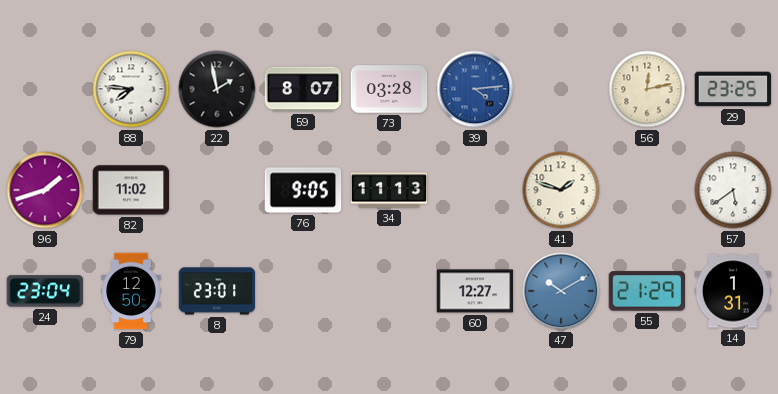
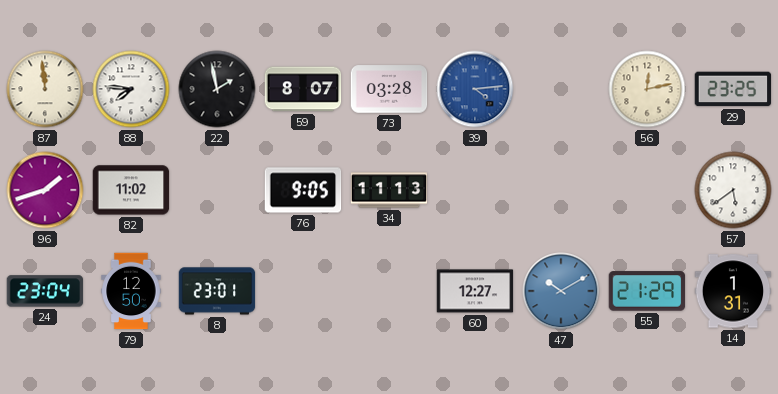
87: none -> 11:59
41: 1:48 -> none
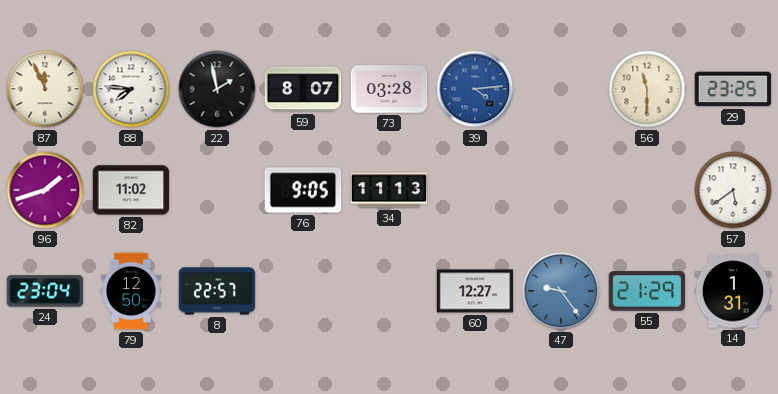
87: 11:59 -> 11:56
56: 12:13 -> 11:30
8: 23:01 -> 22:57
47: 10:10 -> 9:24
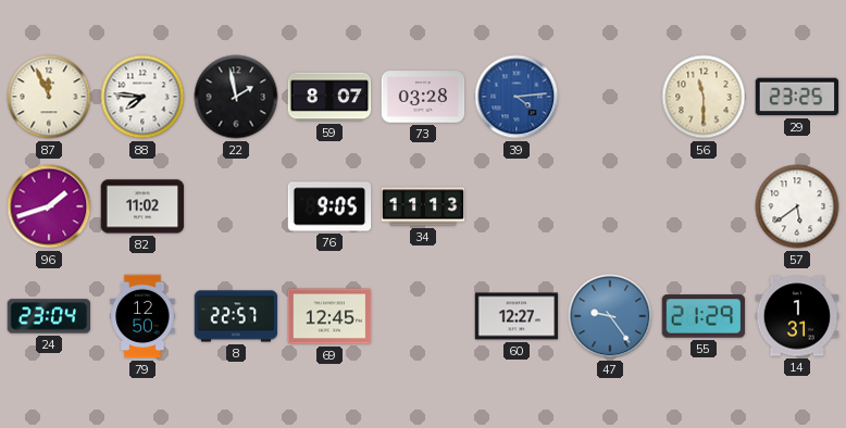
69: none -> 12:45
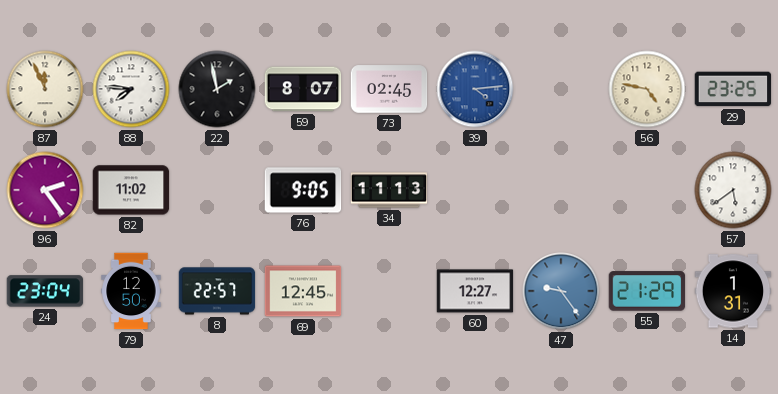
73: 03:28 -> 02:45
56: 11:30 -> 4:47
96: 1:42 -> 2:24
